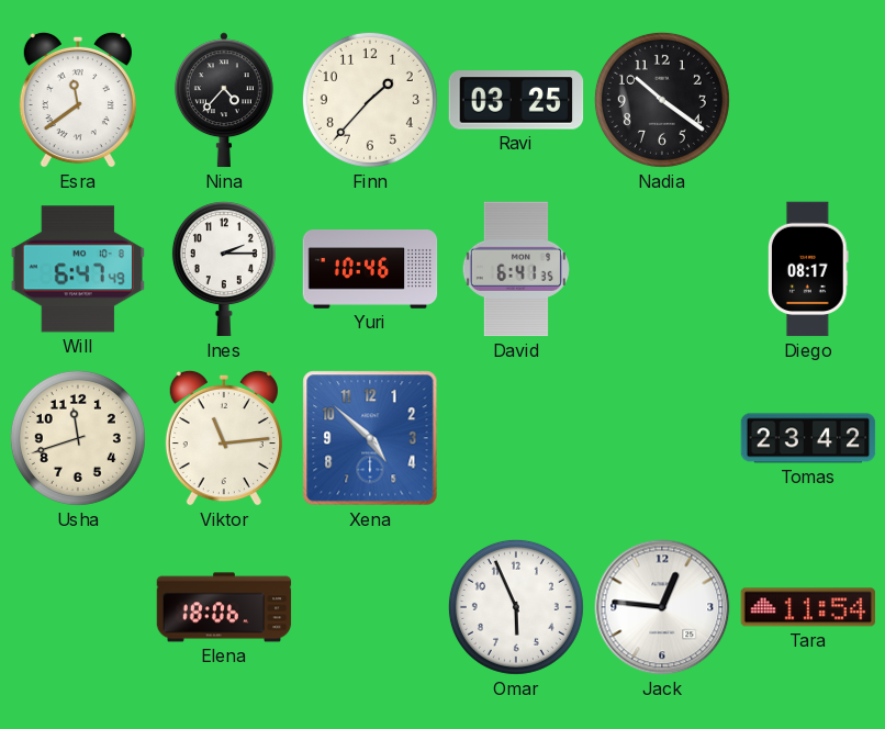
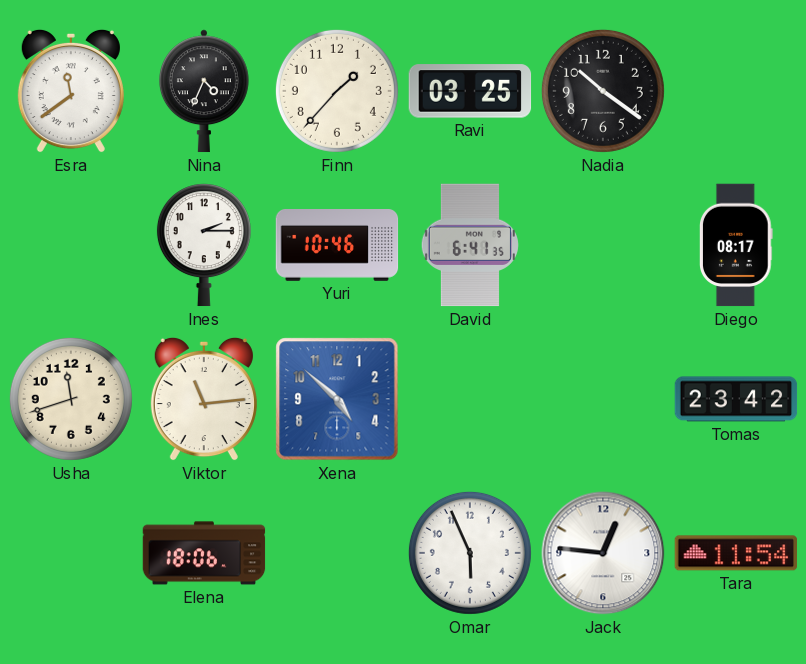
Nina: 4:37 -> 4:34
Will: 6:47 -> none
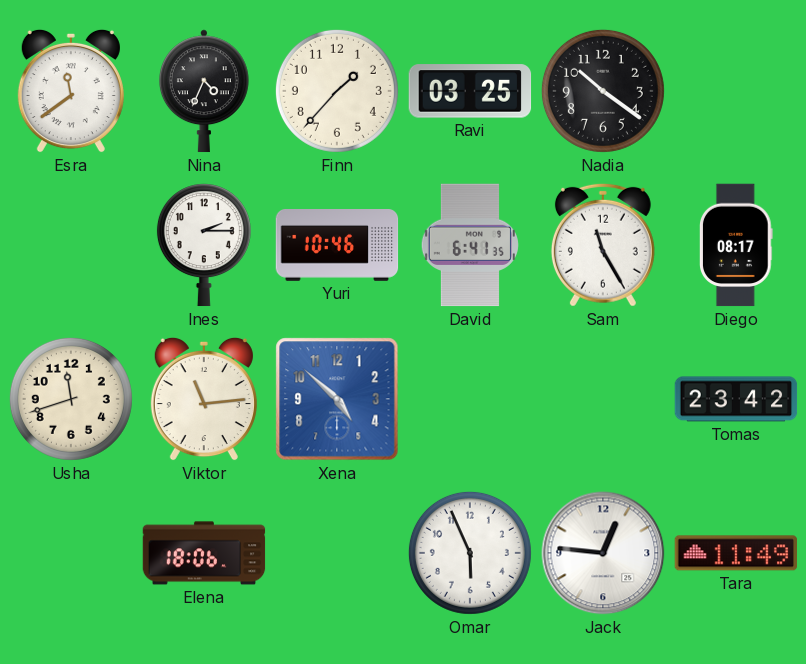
Sam: none -> 11:25
Tara: 11:54 -> 11:49
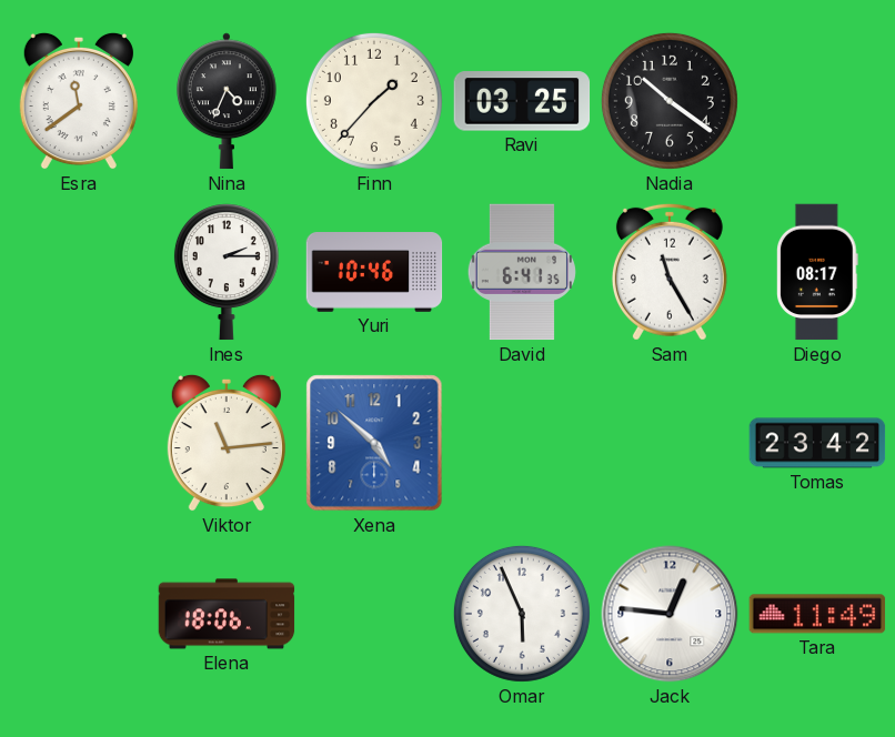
Usha: 11:42 -> none
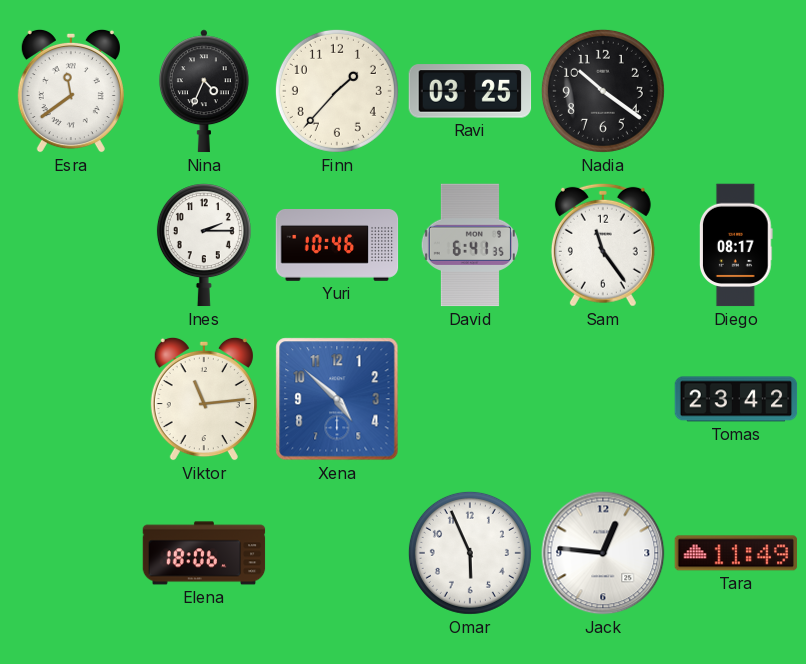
Sam: 11:25 -> 11:24
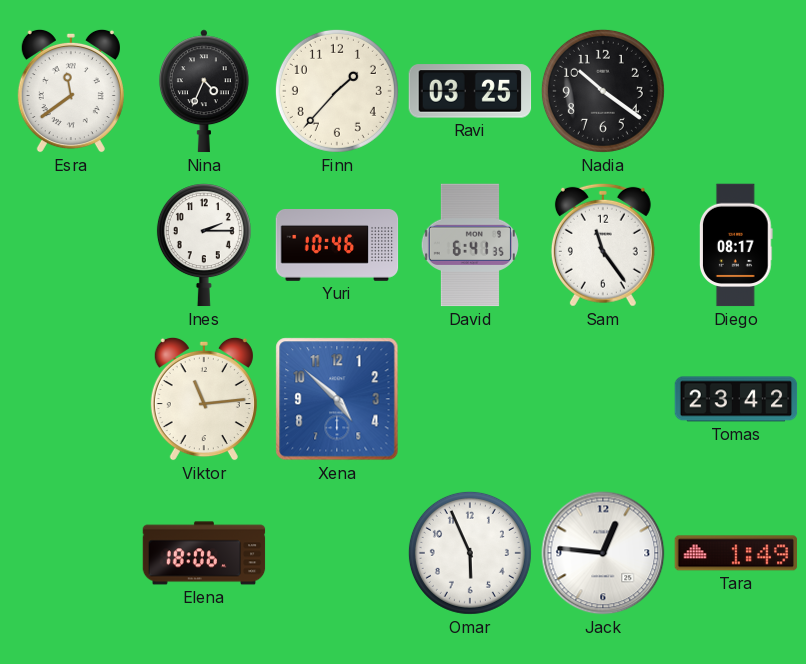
Tara: 11:49 -> 1:49
